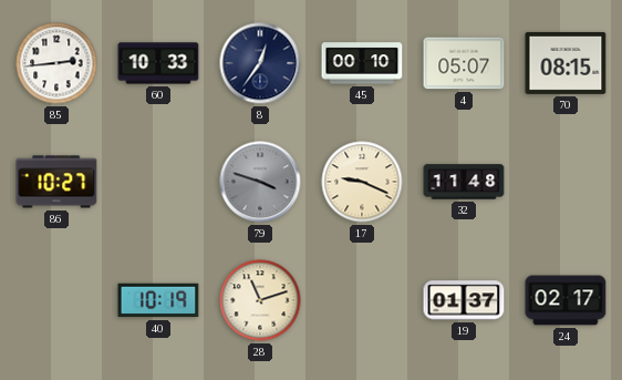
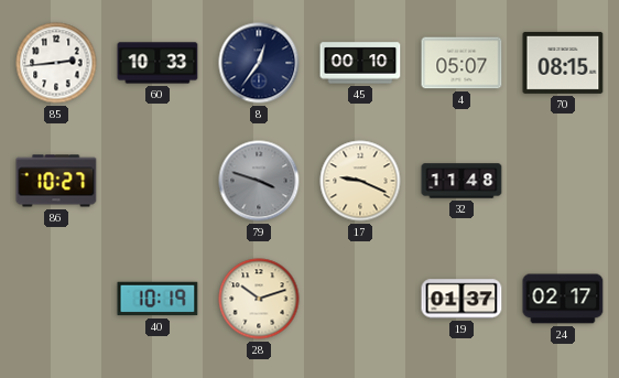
28: 11:12 -> 10:12
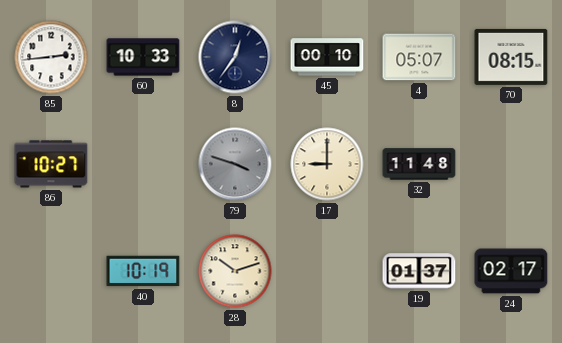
17: 9:19 -> 9:00
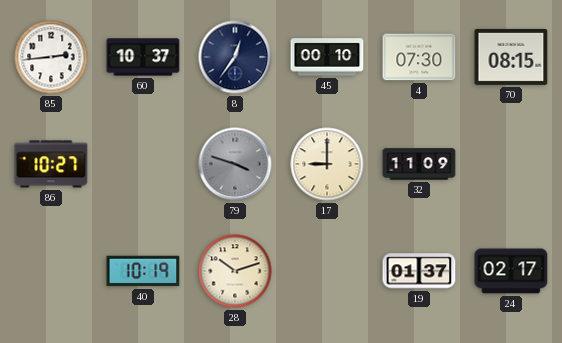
60: 10:33 -> 10:37
4: 05:07 -> 07:30
32: 11:48 -> 11:09
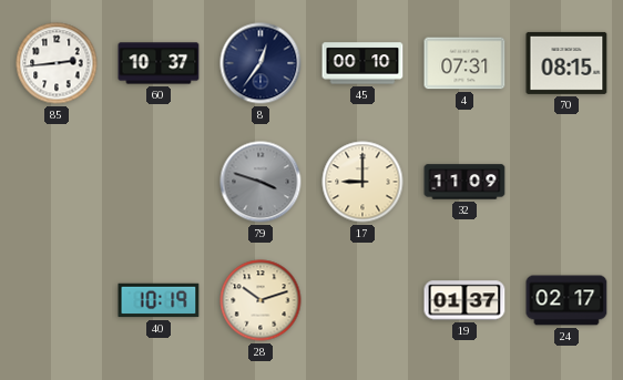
4: 07:30 -> 07:31
86: 10:27 -> none
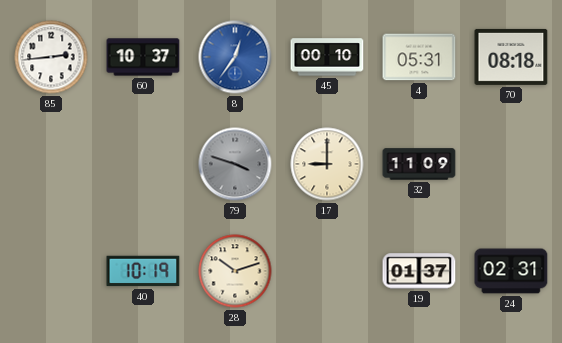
8 dial: navy -> blue
4: 07:31 -> 05:31
70: 08:15 -> 08:18
24: 02:17 -> 02:31
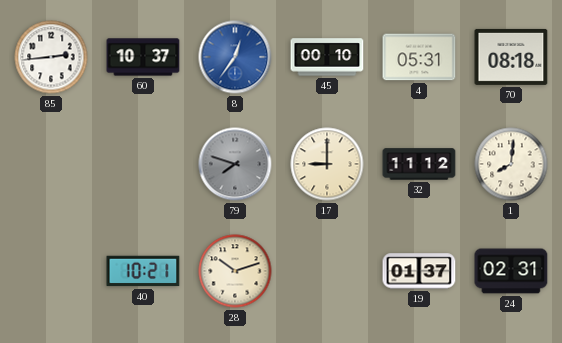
79: 3:48 -> 7:48
32: 11:09 -> 11:12
1: none -> 8:01
40: 10:19 -> 10:21
